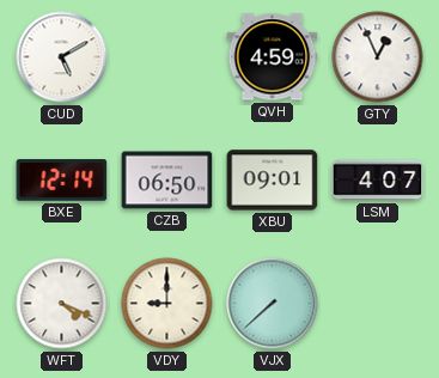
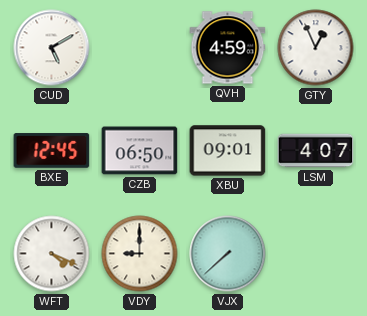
BXE: 12:14 -> 12:45
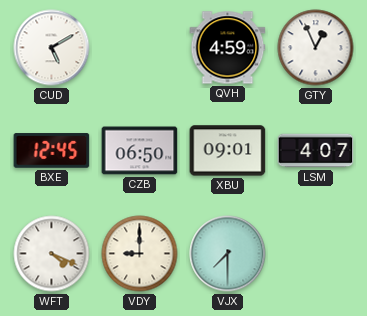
VJX: 7:38 -> 7:30
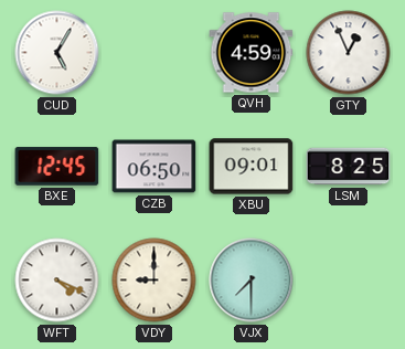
CUD: 5:10 -> 5:05
LSM: 4:07 -> 8:25
